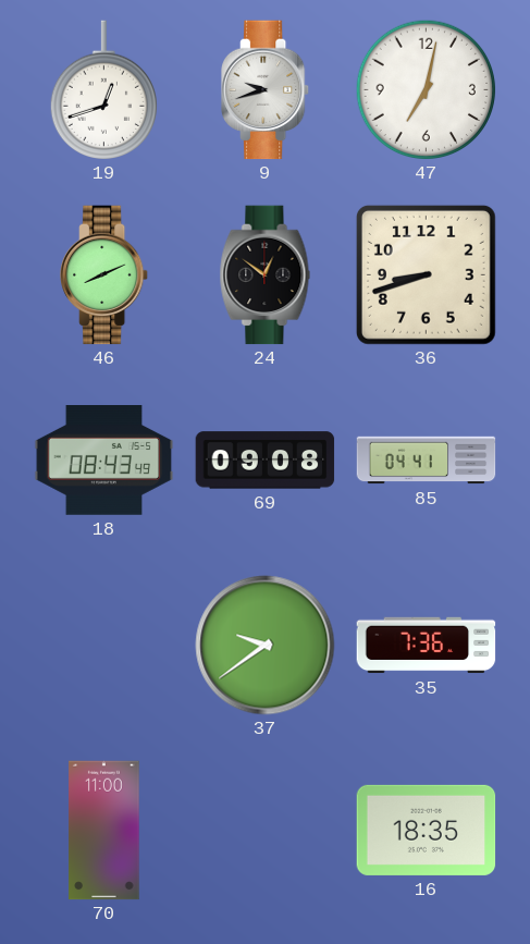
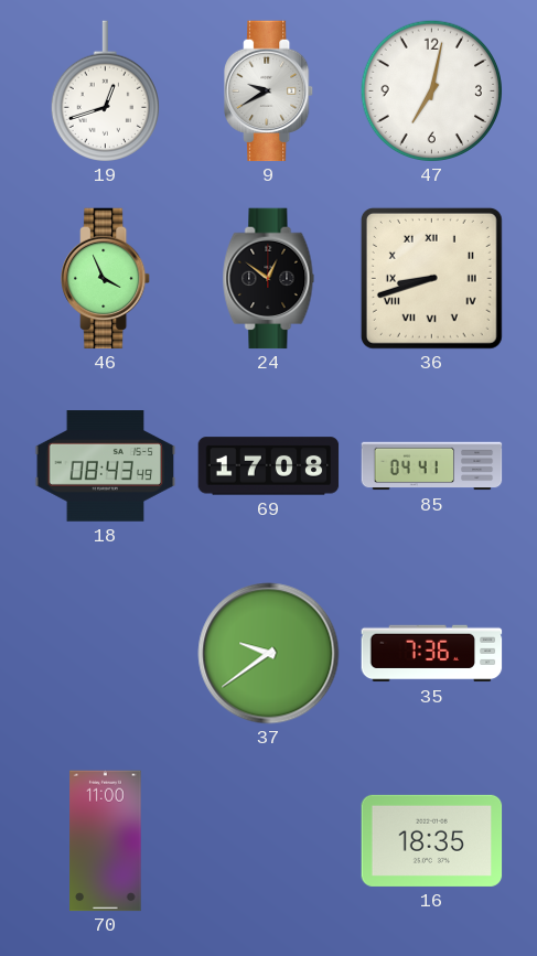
9: 9:42 -> 9:40
46: 8:11 -> 3:56
36 numerals: Arabic -> Roman
69: 09:08 -> 17:08
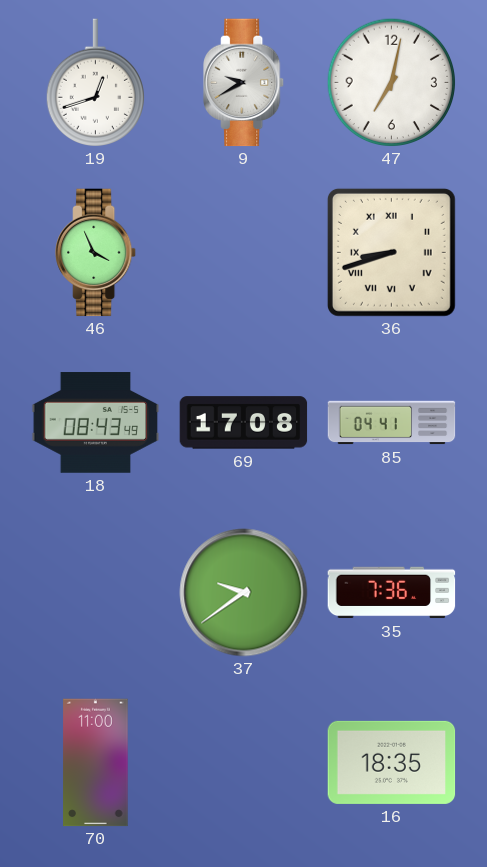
24: 12:51 -> none
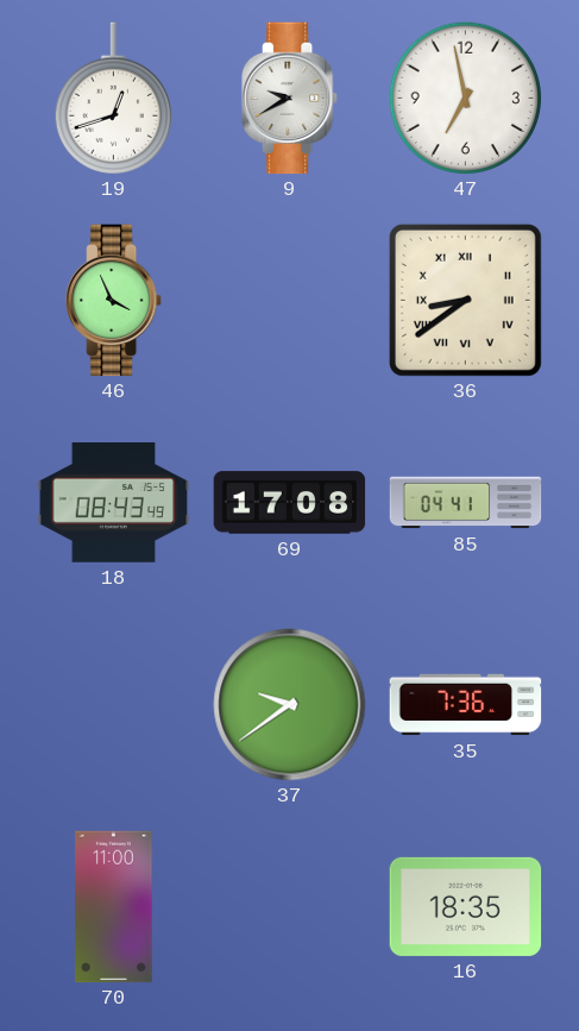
47: 7:02 -> 6:58
36: 8:42 -> 8:39
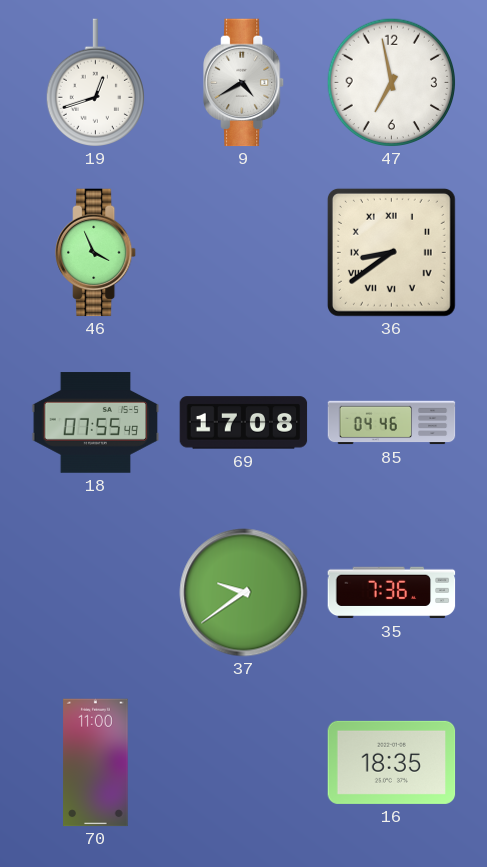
9: 9:40 -> 4:40
18: 08:43 -> 07:55
85: 04:41 -> 04:46
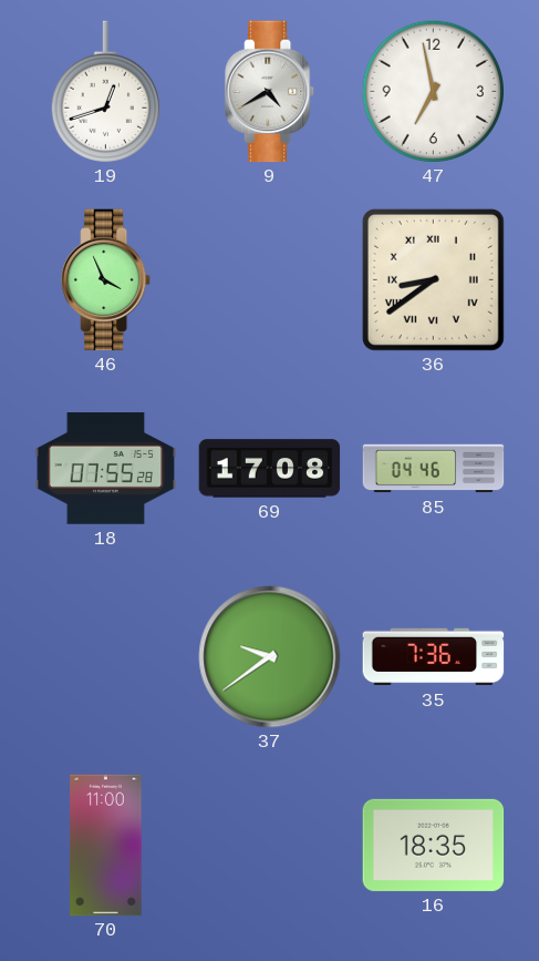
18: 07:55:49 -> 07:55:28
